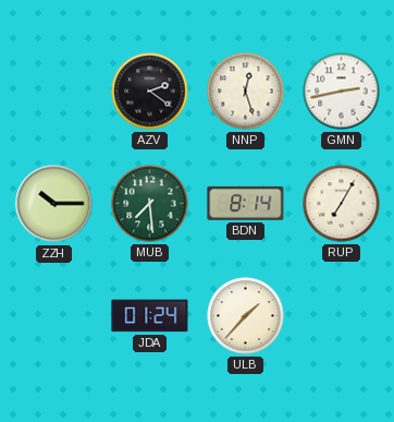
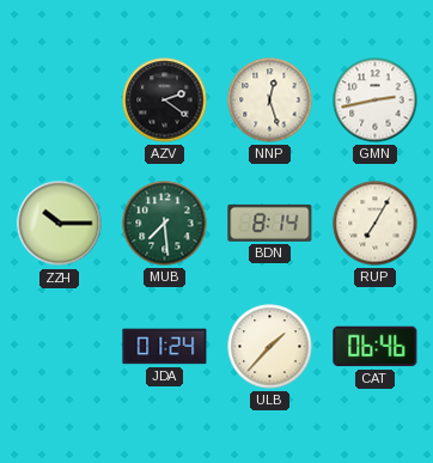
CAT: none -> 06:46
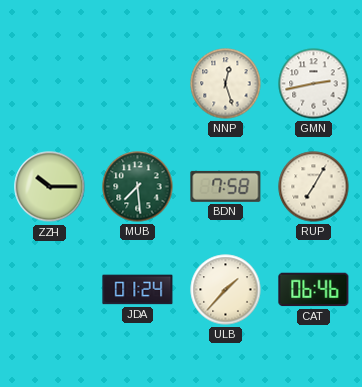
AZV: 2:21 -> none
BDN: 8:14 -> 7:58
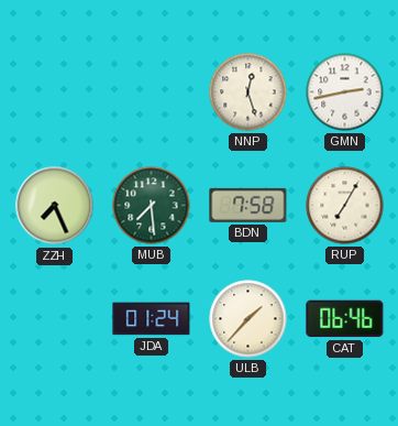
ZZH: 10:15 -> 7:26
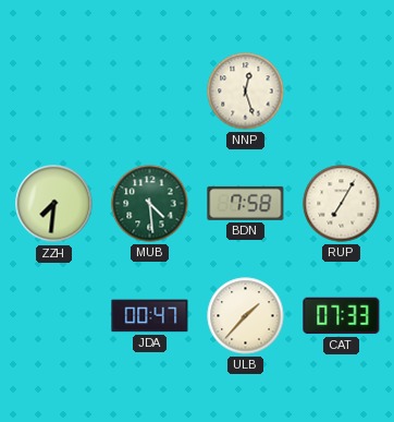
GMN: 2:43 -> none
ZZH: 7:26 -> 7:31
MUB: 7:29 -> 4:29
JDA: 01:24 -> 00:47
CAT: 06:46 -> 07:33
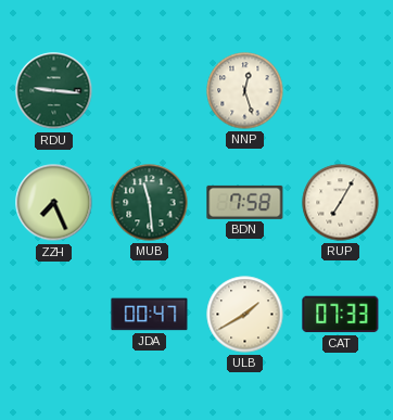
RDU: none -> 9:16
ZZH: 7:31 -> 7:26
MUB: 4:29 -> 11:29
ULB: 1:37 -> 1:40
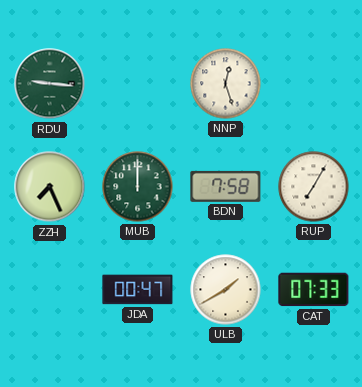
MUB: 11:29 -> 12:00
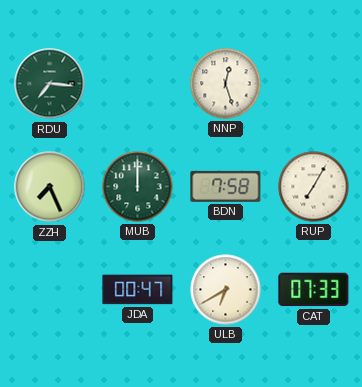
RDU: 9:16 -> 7:16
ULB: 1:40 -> 6:40
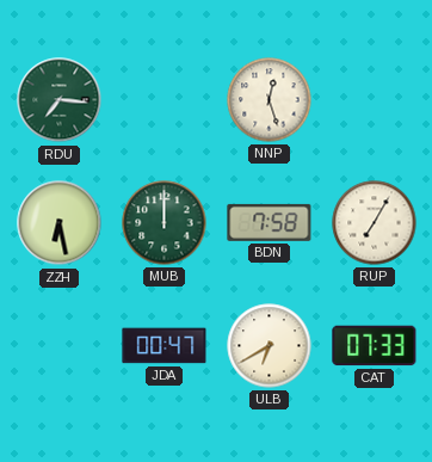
ZZH: 7:26 -> 6:28
